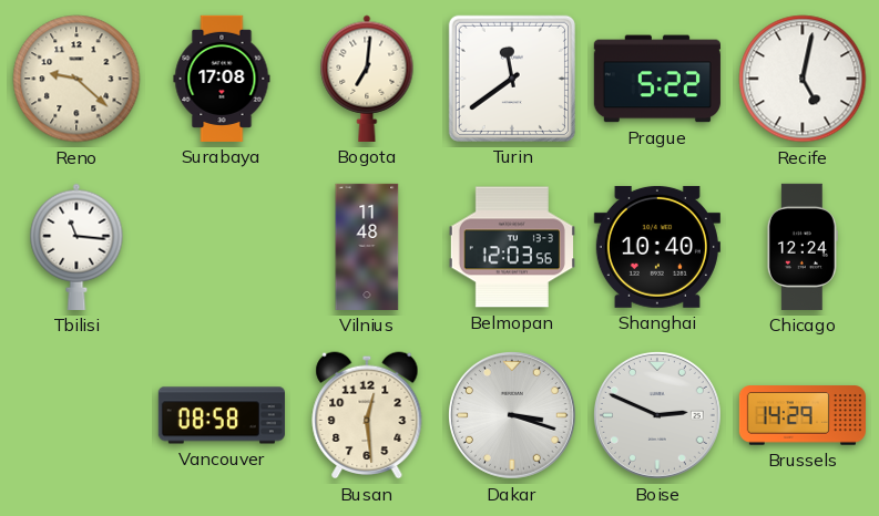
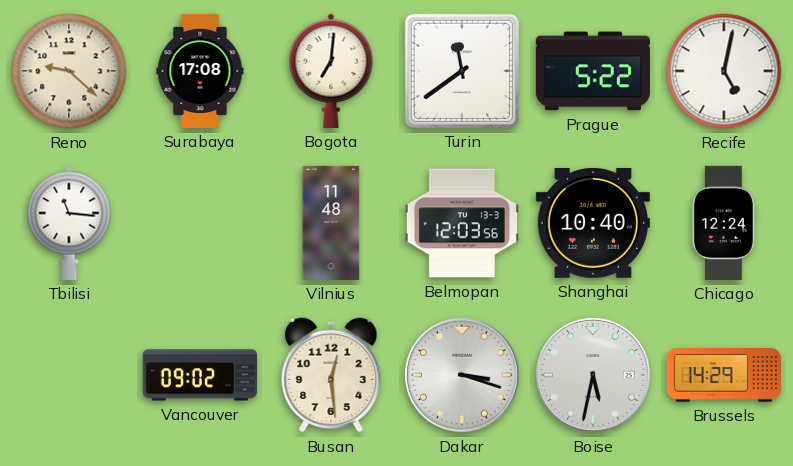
Vancouver: 08:58 -> 09:02
Boise: 2:49 -> 5:32
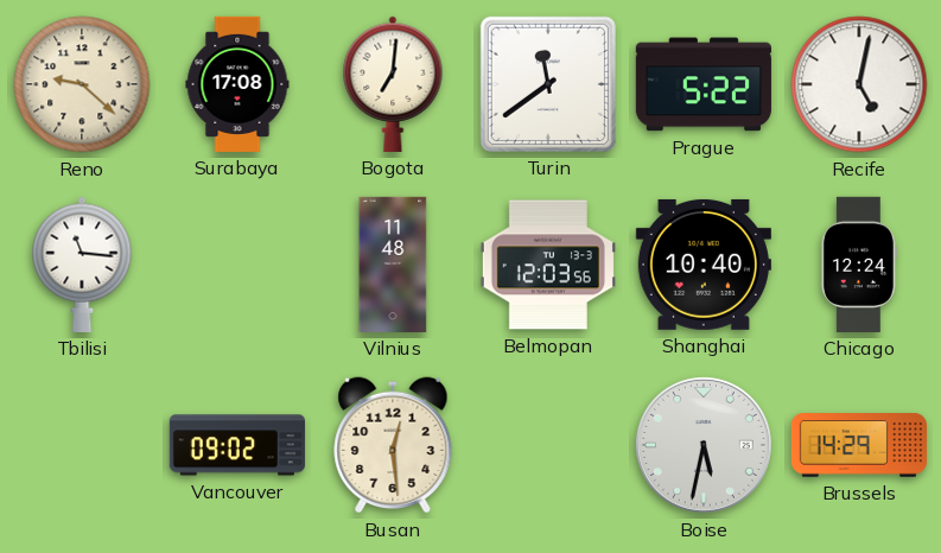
Dakar: 3:18 -> none
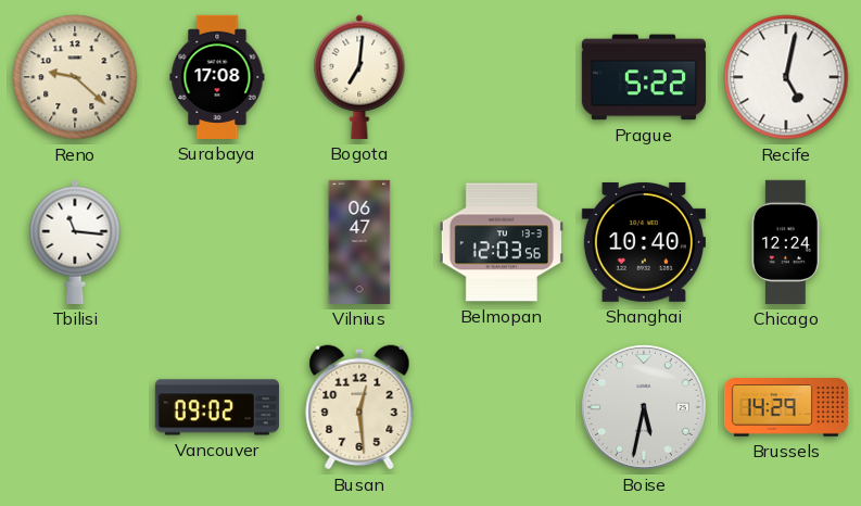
Turin: 11:39 -> none
Vilnius: 11:48 -> 06:47
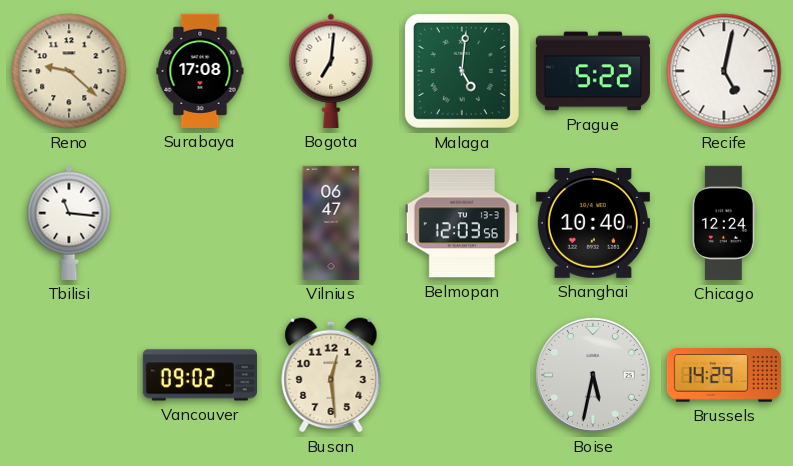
Malaga: none -> 5:01
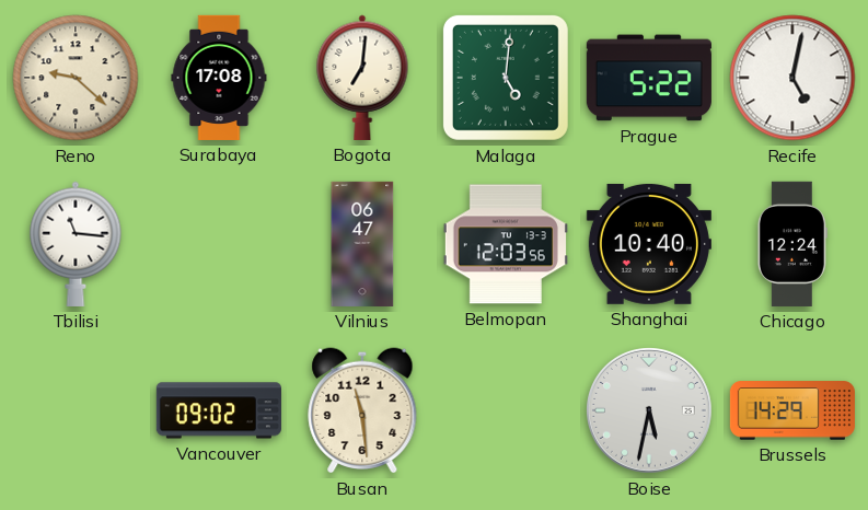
Busan: 12:29 -> 11:29
